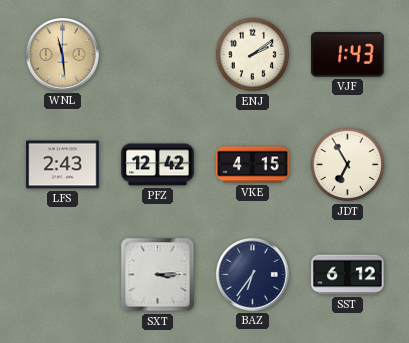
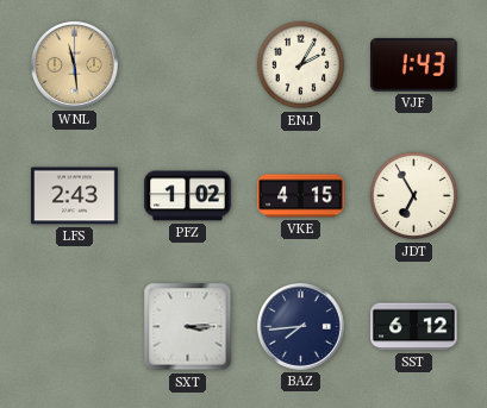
ENJ: 2:09 -> 2:05
PFZ: 12:42 -> 1:02
BAZ: 6:36 -> 7:44
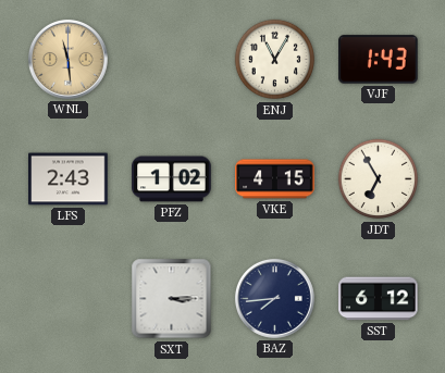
ENJ: 2:05 -> 11:05
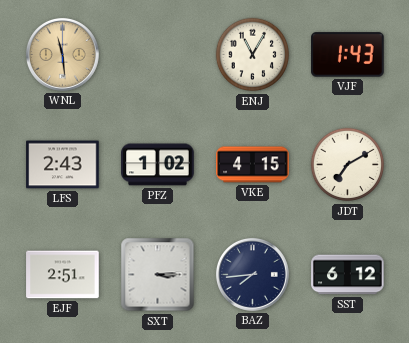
JDT: 6:55 -> 7:10
EJF: none -> 2:51
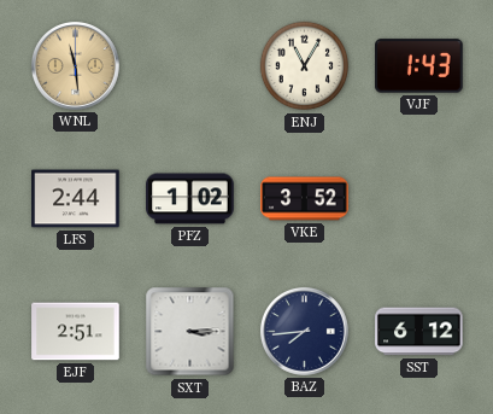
LFS: 2:43 -> 2:44
VKE: 4:15 -> 3:52
JDT: 7:10 -> none
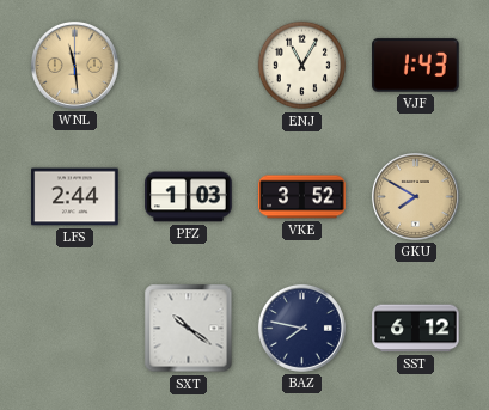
PFZ: 1:02 -> 1:03
GKU: none -> 7:50
EJF: 2:51 -> none
SXT: 3:15 -> 10:21
BAZ: 7:44 -> 7:47
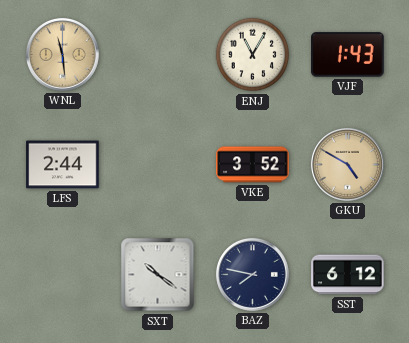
PFZ: 1:03 -> none
GKU: 7:50 -> 4:50
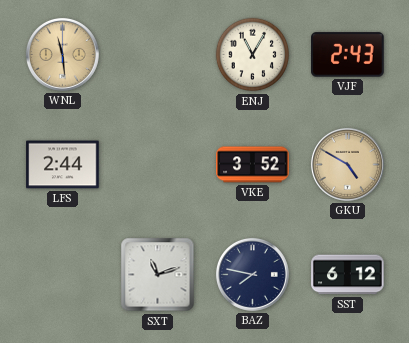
VJF: 1:43 -> 2:43
SXT: 10:21 -> 11:12
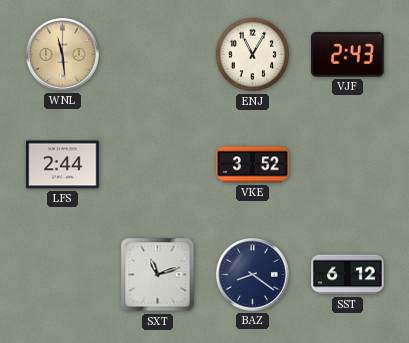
GKU: 4:50 -> none
BAZ: 7:47 -> 8:21
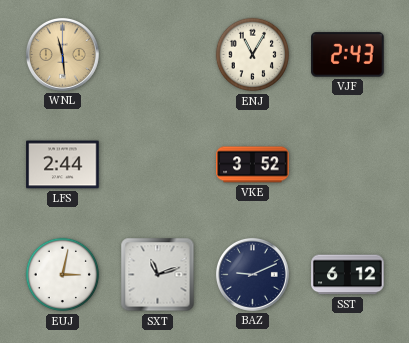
EUJ: none -> 3:02
BAZ: 8:21 -> 9:11
